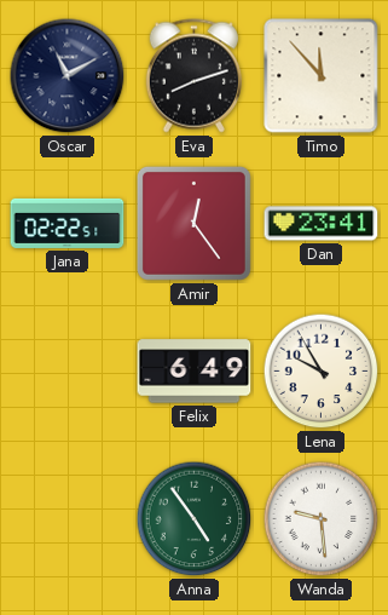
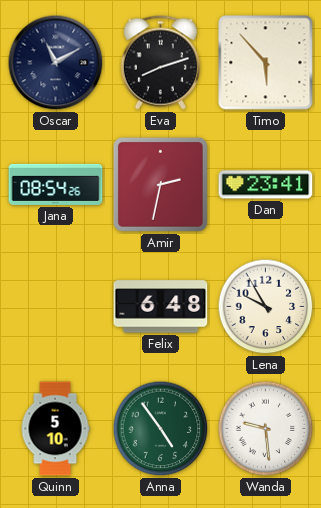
Timo: 11:53 -> 5:53
Jana: 02:22 -> 08:54
Amir: 12:24 -> 2:32
Felix: 6:49 -> 6:48
Quinn: none -> 5:10
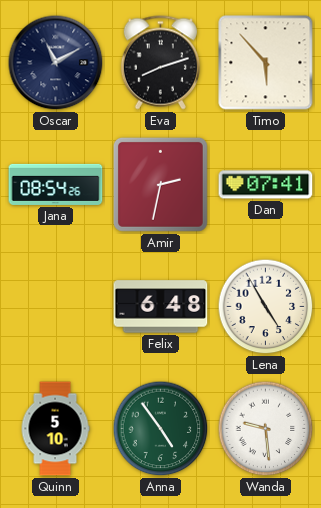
Dan: 23:41 -> 07:41
Lena: 9:55 -> 4:55
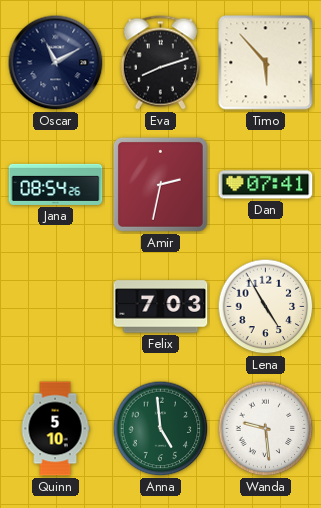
Felix: 6:48 -> 7:03
Anna: 4:54 -> 4:59
